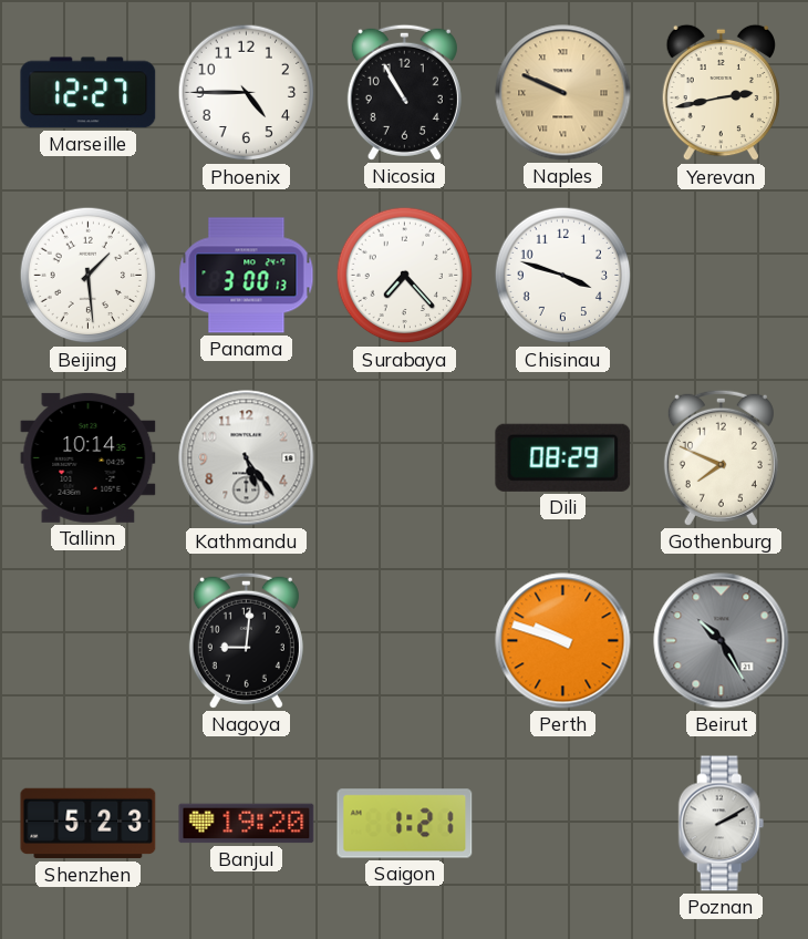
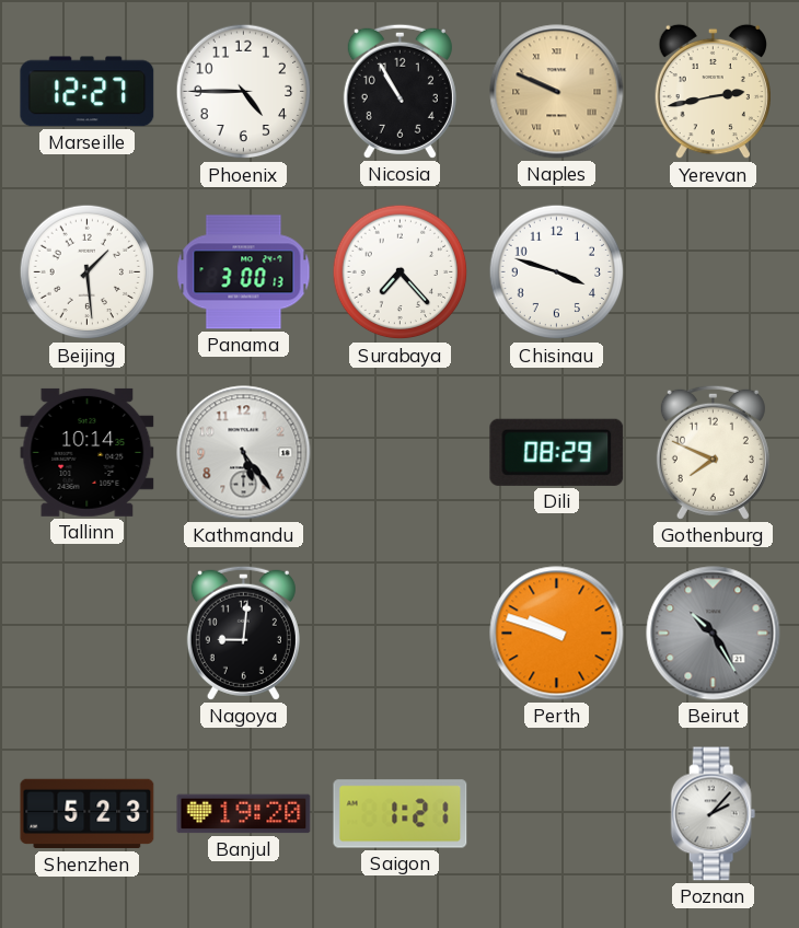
Poznan: 2:10 -> 2:07
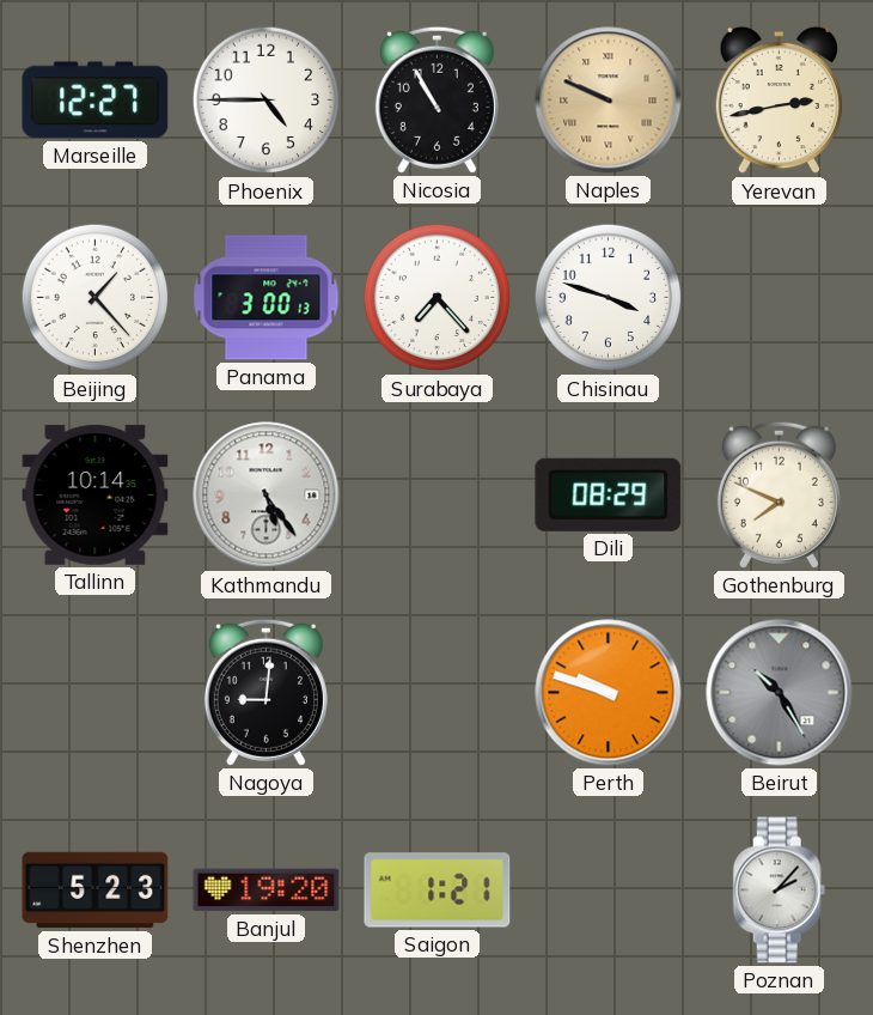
Beijing: 1:29 -> 1:23
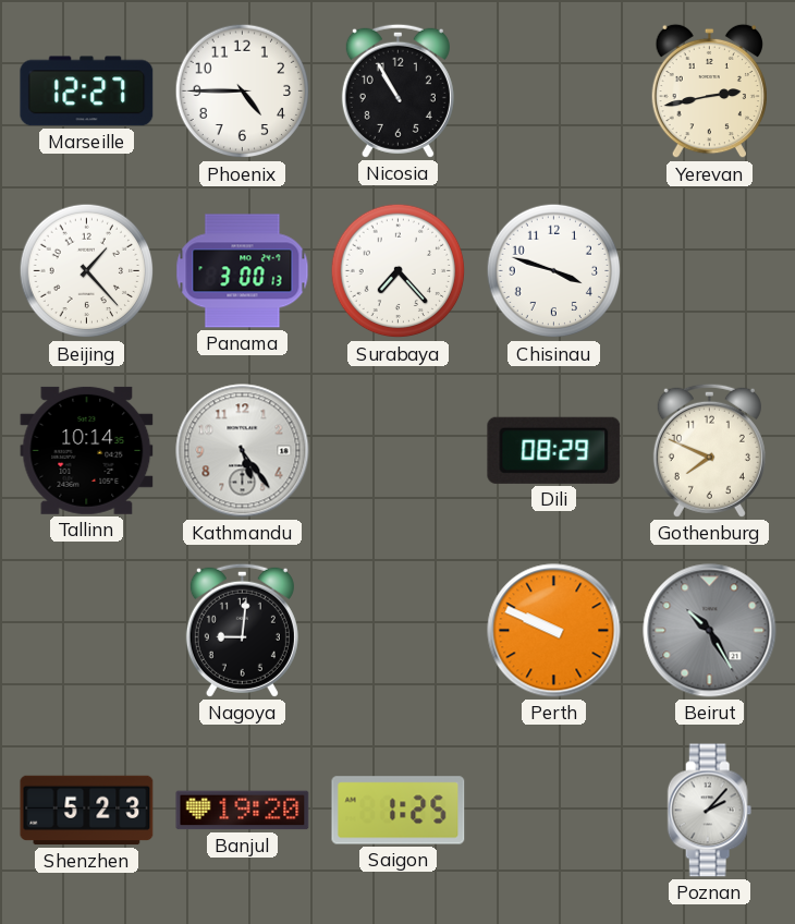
Naples: 9:49 -> none
Perth: 9:48 -> 9:49
Saigon: 1:21 -> 1:25
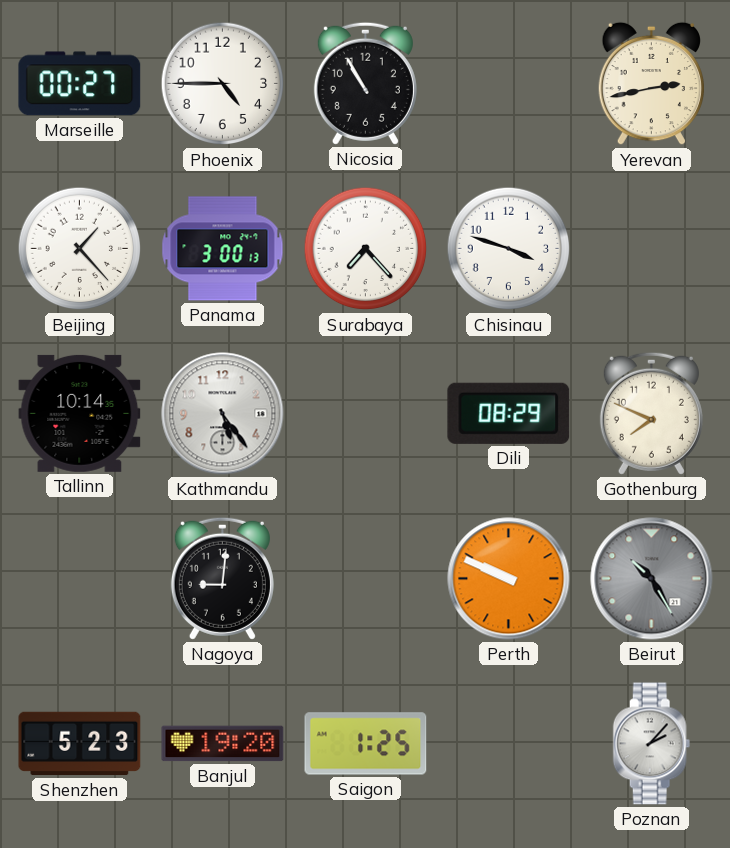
Marseille: 12:27 -> 00:27
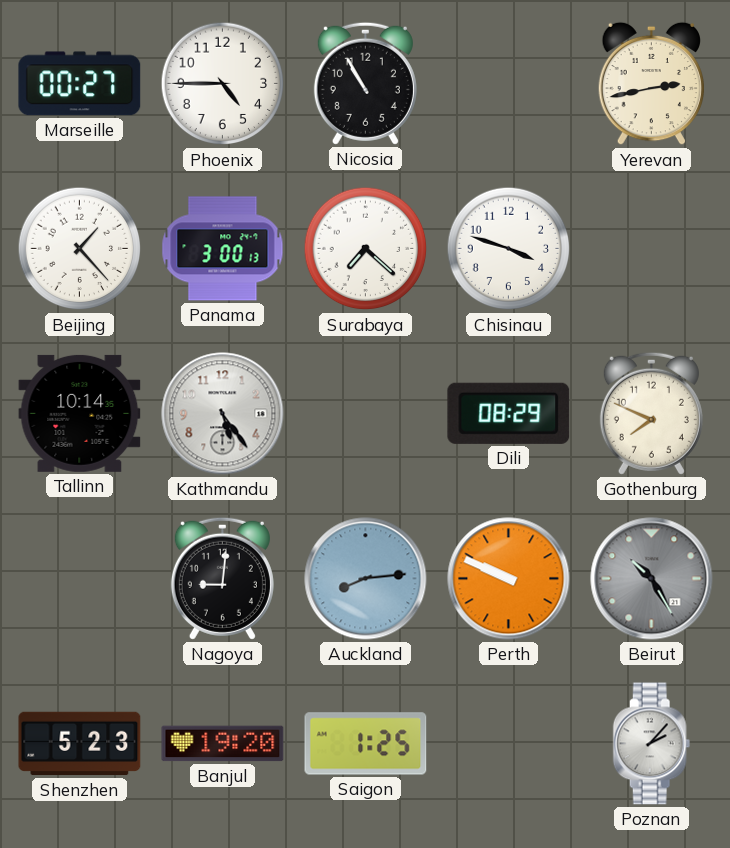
Surabaya: 7:23 -> 7:22
Auckland: none -> 8:14
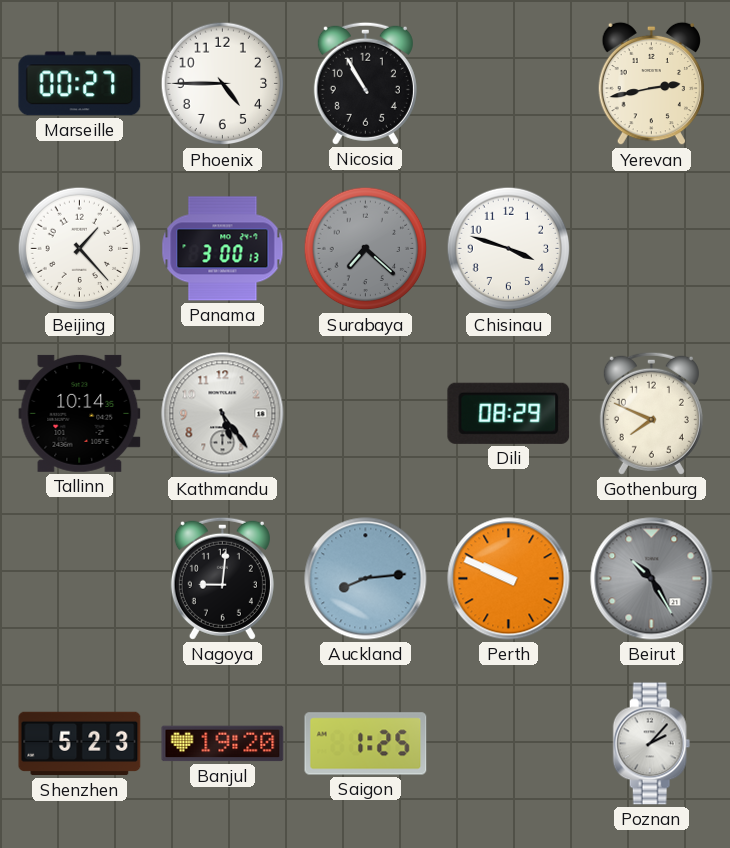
Surabaya dial: white -> grey
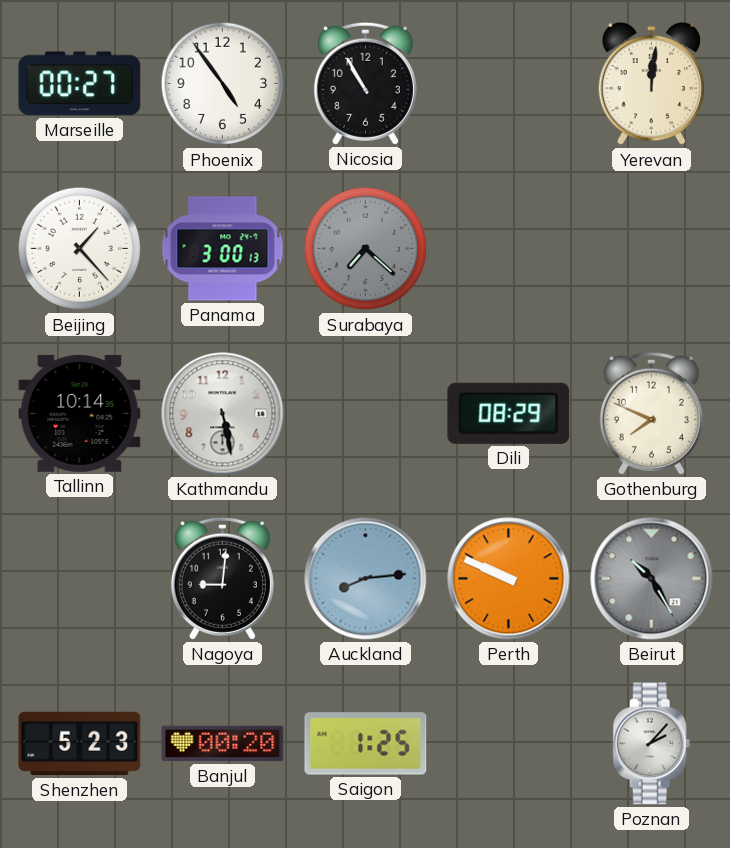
Phoenix: 4:45 -> 4:54
Yerevan: 2:43 -> 12:01
Chisinau: 3:48 -> none
Kathmandu: 5:24 -> 5:28
Banjul: 19:20 -> 00:20
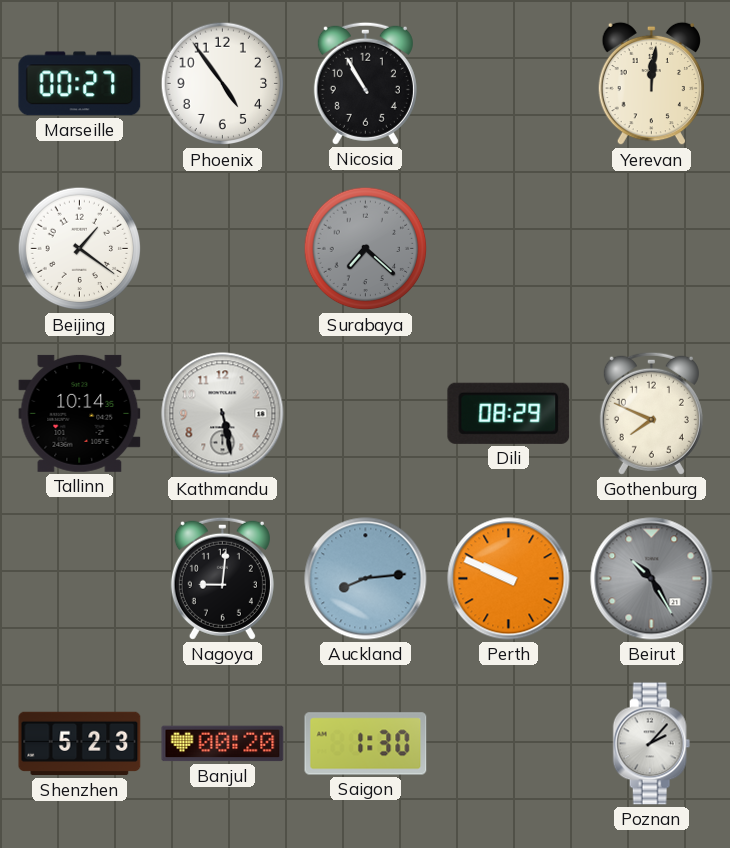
Beijing: 1:23 -> 1:21
Panama: 3:00 -> none
Saigon: 1:25 -> 1:30
